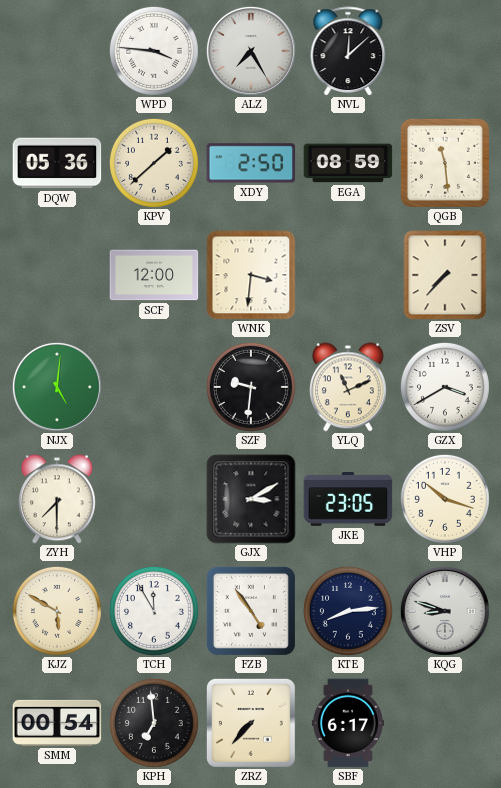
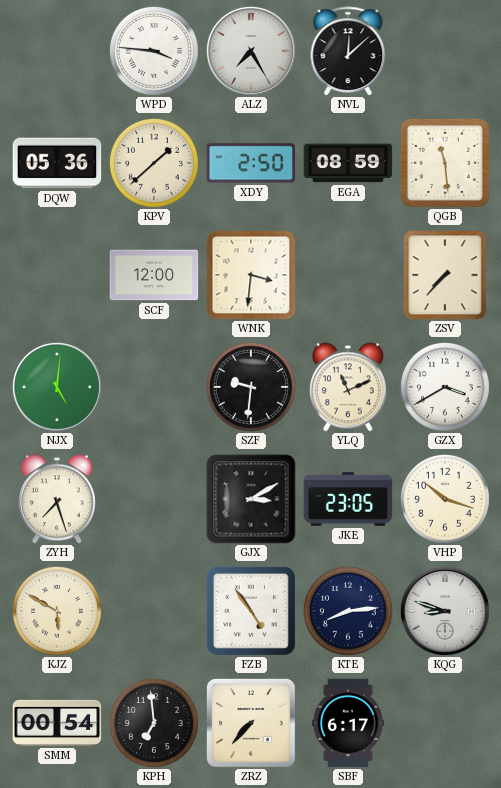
ZYH: 7:30 -> 7:27
TCH: 11:55 -> none
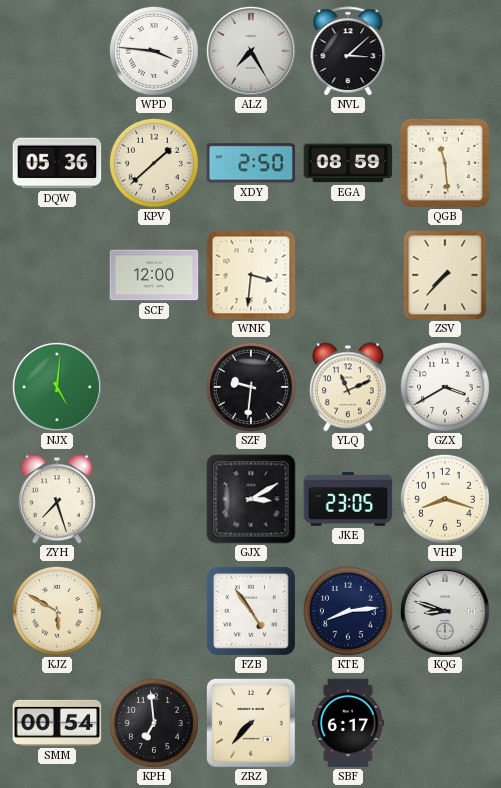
NVL: 12:08 -> 3:08
VHP: 10:18 -> 8:18
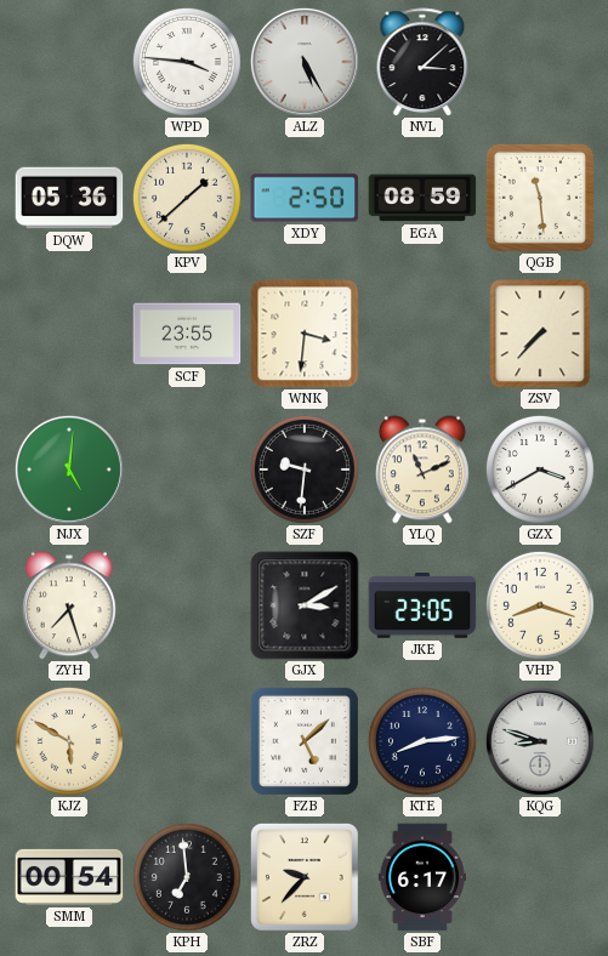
ALZ: 7:25 -> 5:25
SCF: 12:00 -> 23:55
FZB: 4:54 -> 5:08
ZRZ: 7:37 -> 9:37
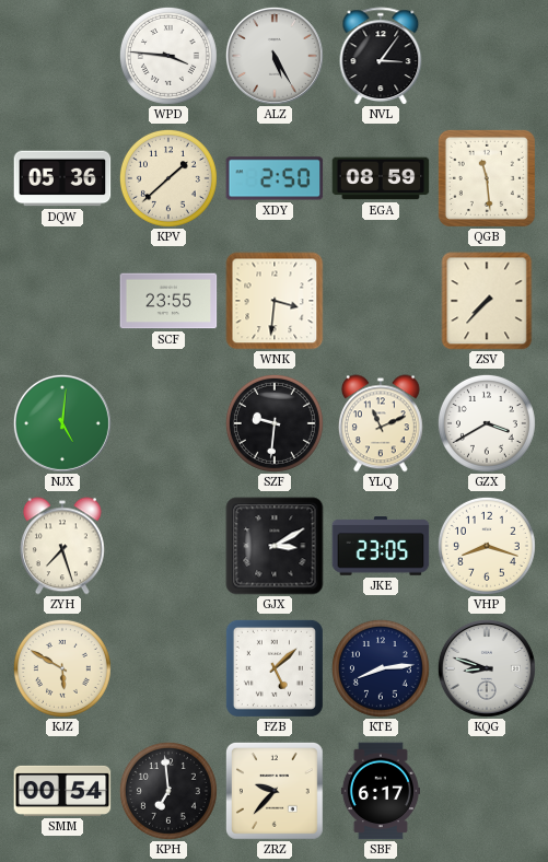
NVL: 3:08 -> 3:06
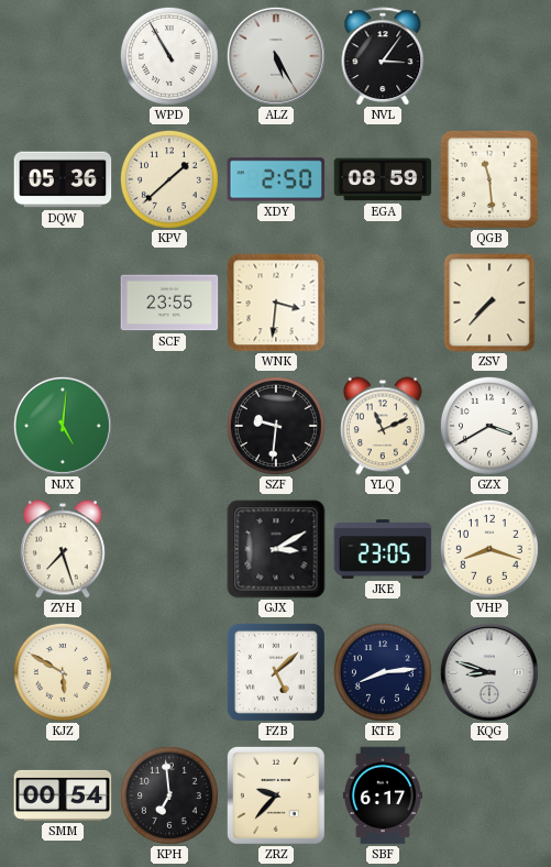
WPD: 3:46 -> 10:55
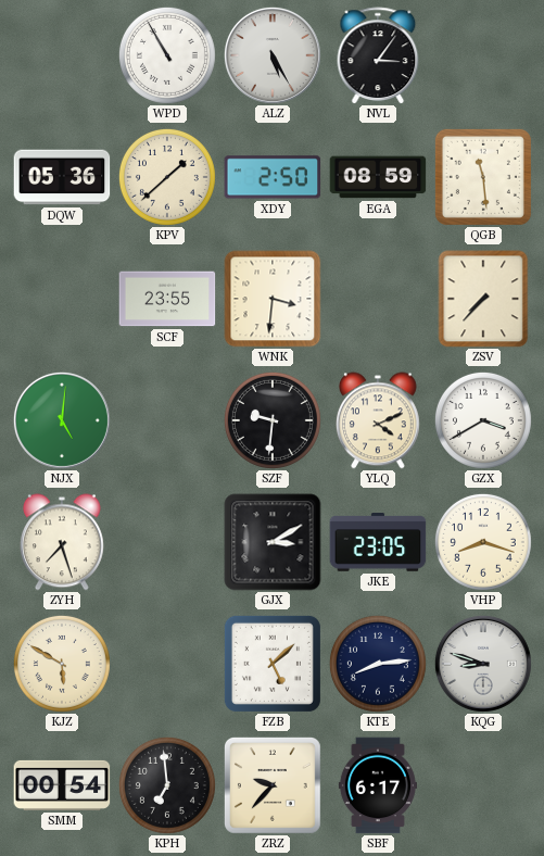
YLQ: 11:11 -> 4:11
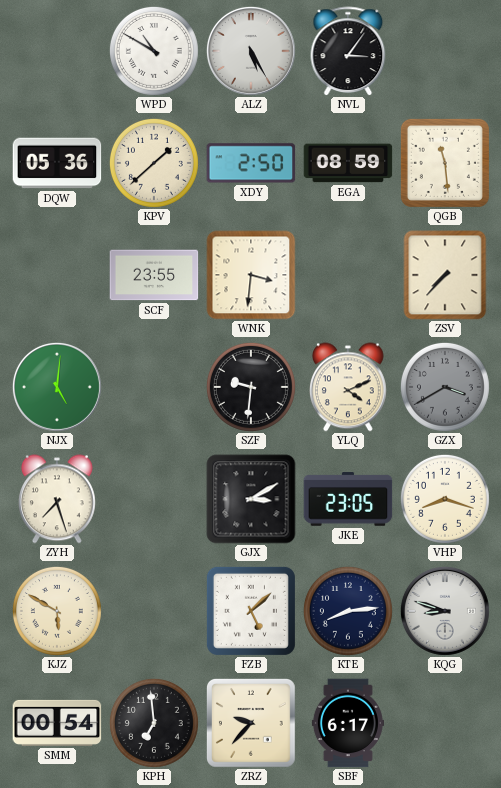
WPD: 10:55 -> 10:50
GZX dial: white -> grey
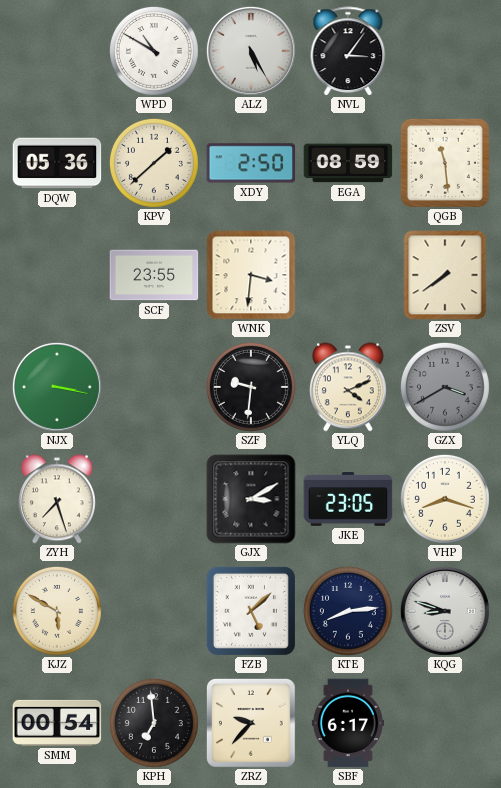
ZSV: 7:37 -> 7:39
NJX: 5:01 -> 3:17
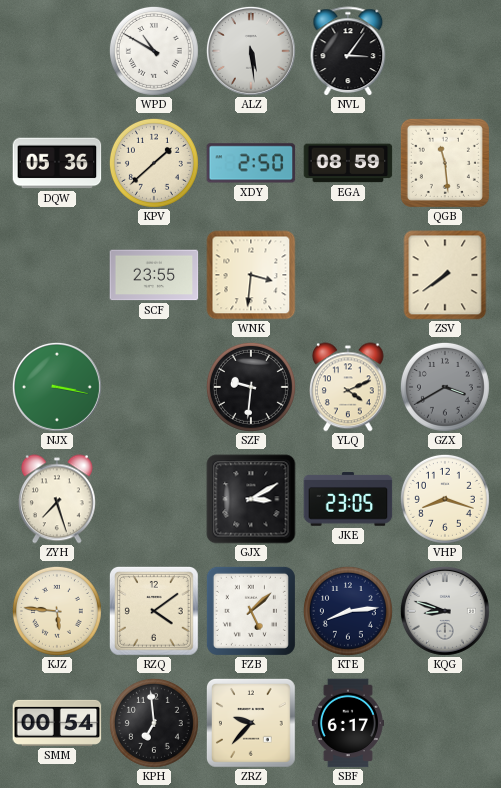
ALZ: 5:25 -> 5:29
KJZ: 5:50 -> 5:46
RZQ: none -> 4:09
